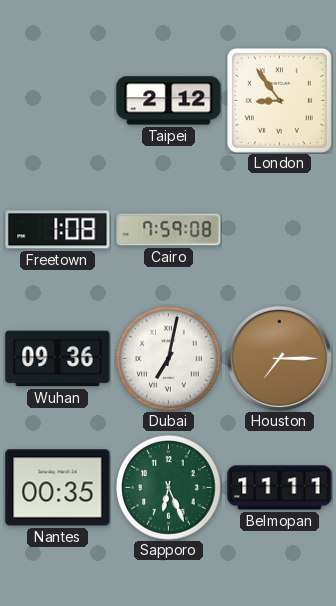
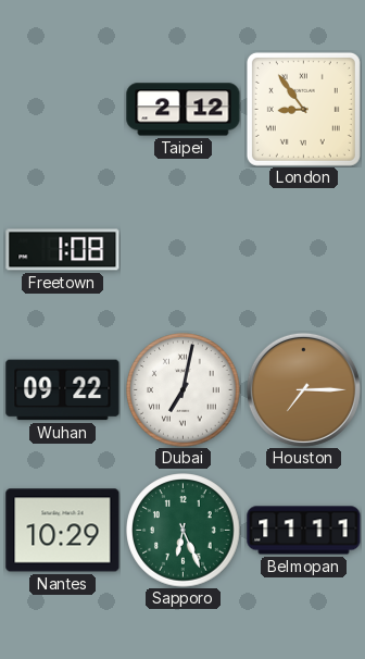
Cairo: 7:59 -> none
Wuhan: 09:36 -> 09:22
Nantes: 00:35 -> 10:29
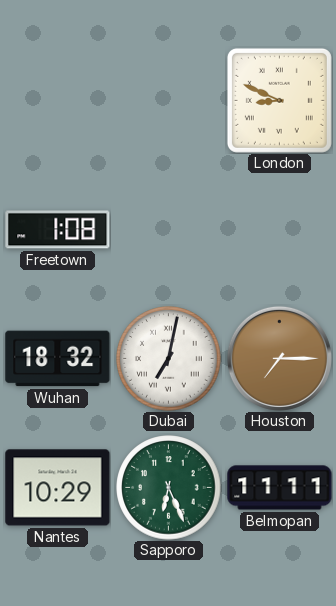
Taipei: 2:12 -> none
London: 8:54 -> 8:49
Wuhan: 09:22 -> 18:32
